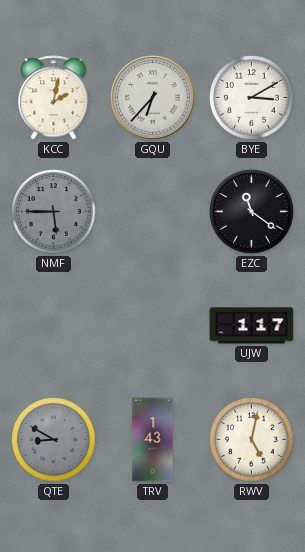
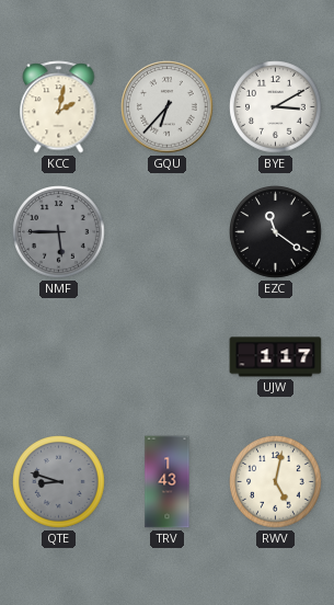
QTE: 8:50 -> 8:48
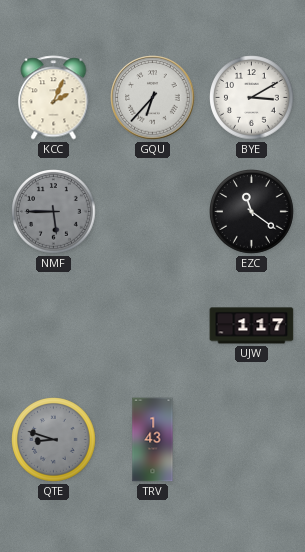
KCC: 2:02 -> 2:04
RWV: 5:02 -> none
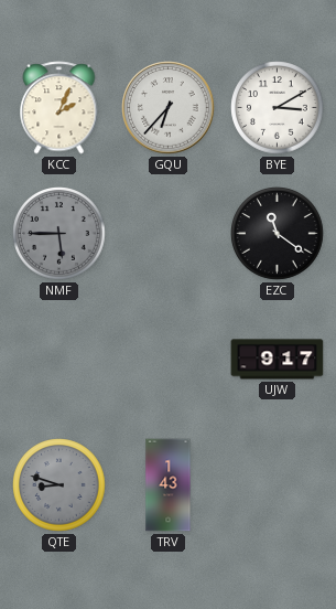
UJW: 1:17 -> 9:17
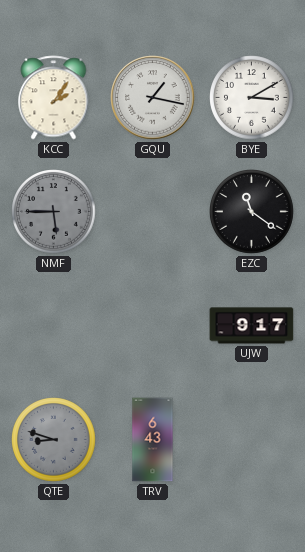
KCC: 2:04 -> 2:06
GQU: 6:37 -> 1:17
TRV: 1:43 -> 6:43
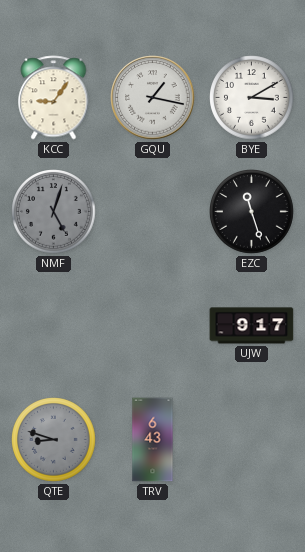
KCC: 2:06 -> 9:06
NMF: 5:45 -> 5:03
EZC: 11:21 -> 11:27
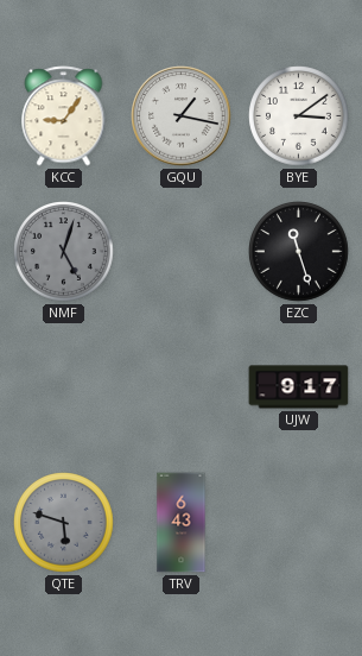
BYE: 3:10 -> 3:09
QTE: 8:48 -> 5:48
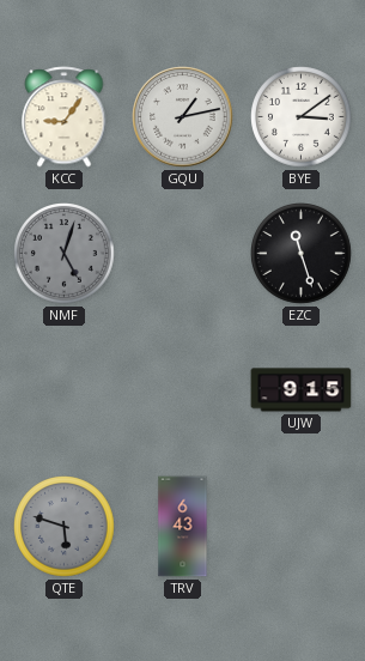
GQU: 1:17 -> 1:13
UJW: 9:17 -> 9:15
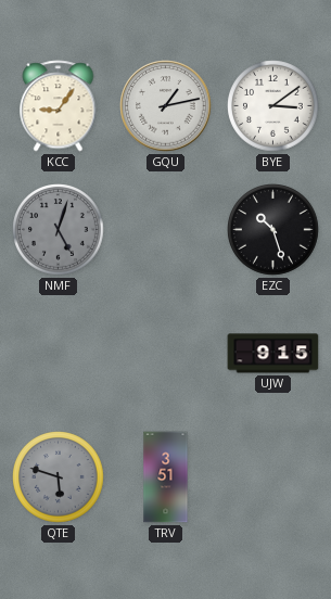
EZC: 11:27 -> 10:27
TRV: 6:43 -> 3:51
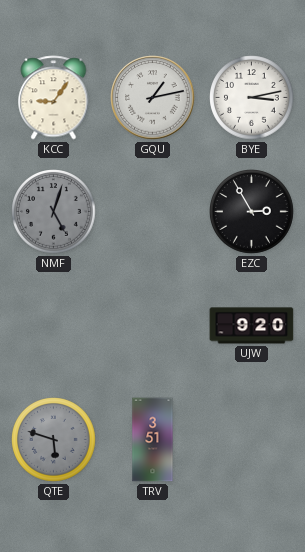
BYE: 3:09 -> 3:13
EZC: 10:27 -> 2:55
UJW: 9:15 -> 9:20
